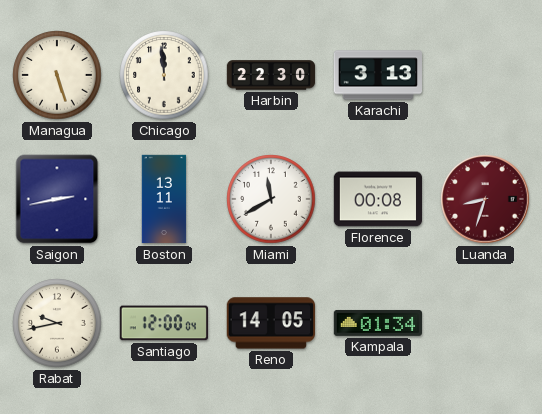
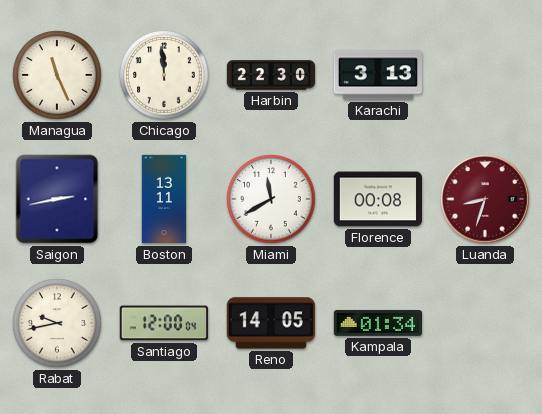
Managua: 5:27 -> 11:26
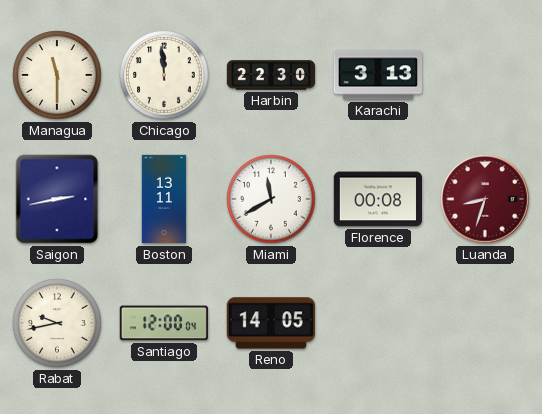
Managua: 11:26 -> 11:30
Kampala: 01:34 -> none
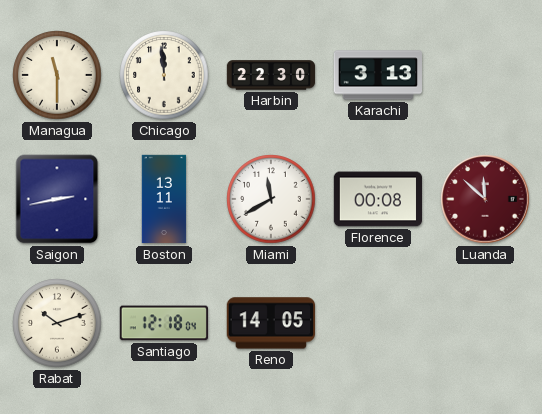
Luanda: 8:33 -> 11:52
Rabat: 9:43 -> 10:12
Santiago: 12:00 -> 12:18
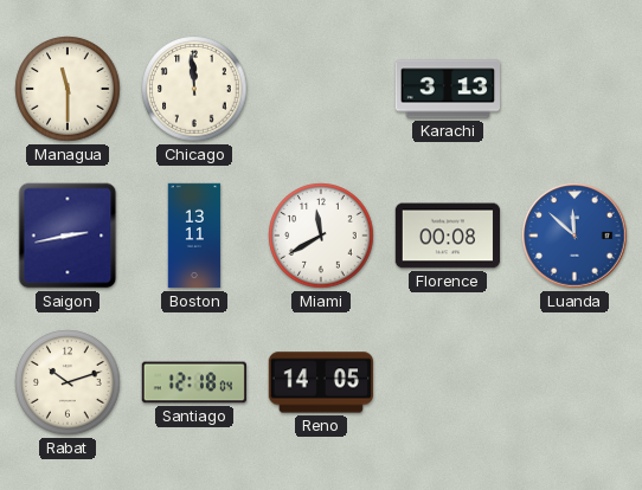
Harbin: 22:30 -> none
Luanda dial: burgundy -> blue
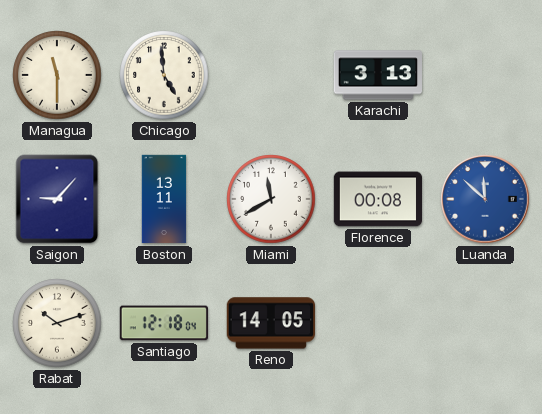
Chicago: 11:59 -> 4:59
Saigon: 2:43 -> 9:07
